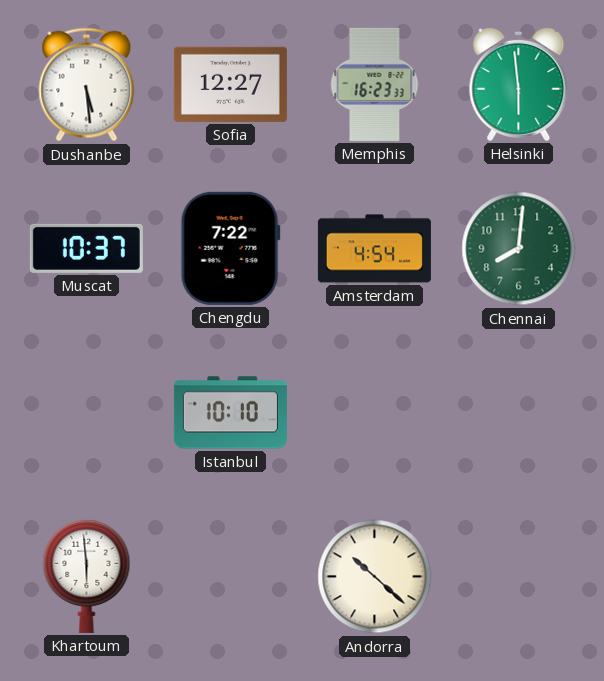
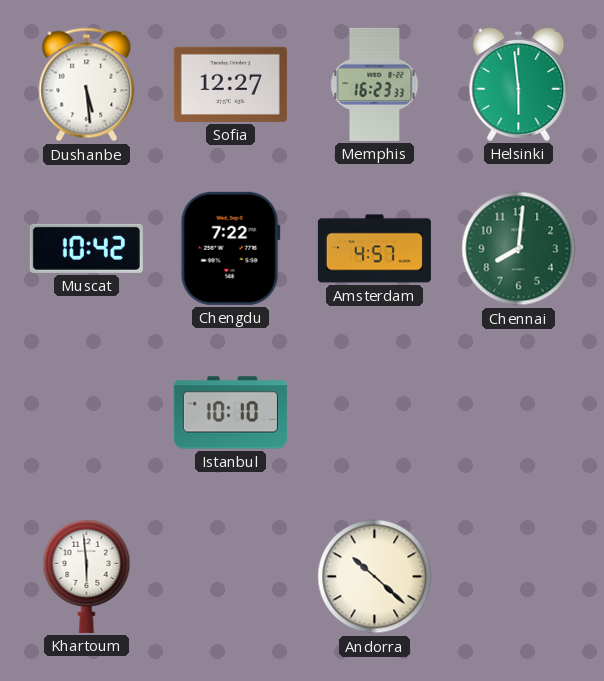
Muscat: 10:37 -> 10:42
Amsterdam: 4:54 -> 4:57
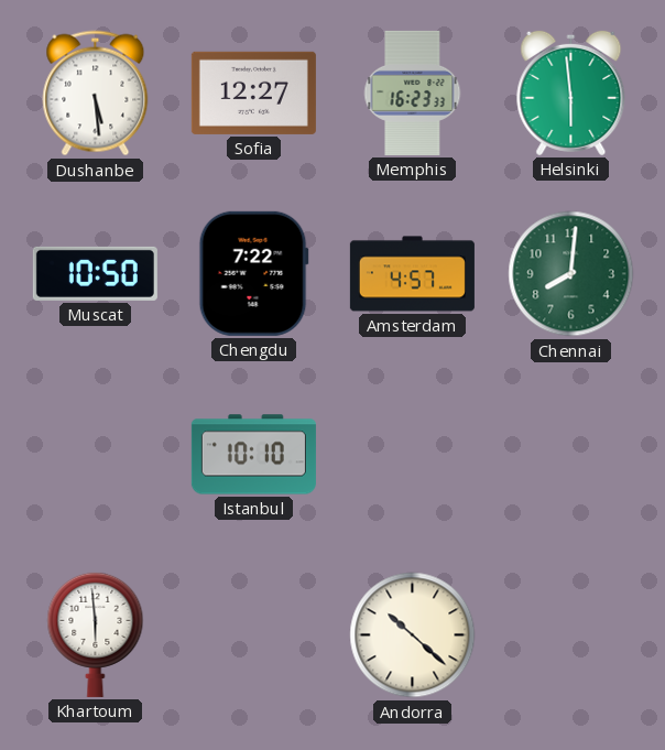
Muscat: 10:42 -> 10:50
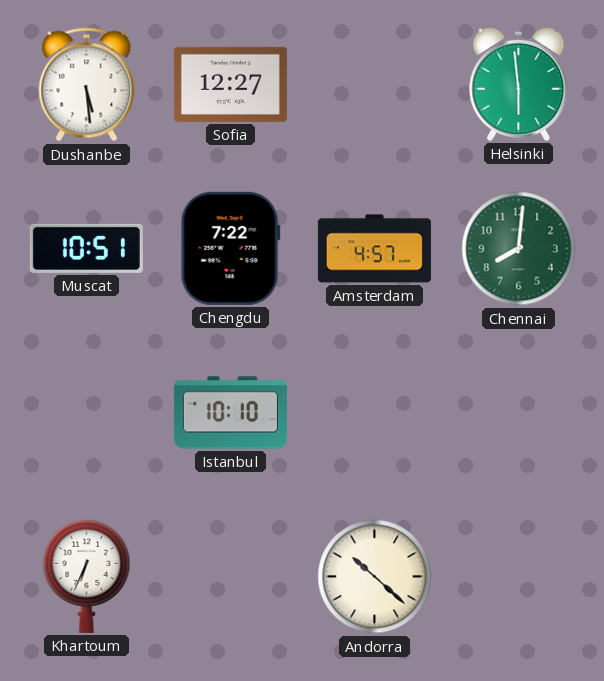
Memphis: 16:23 -> none
Muscat: 10:50 -> 10:51
Khartoum: 5:59 -> 6:34
